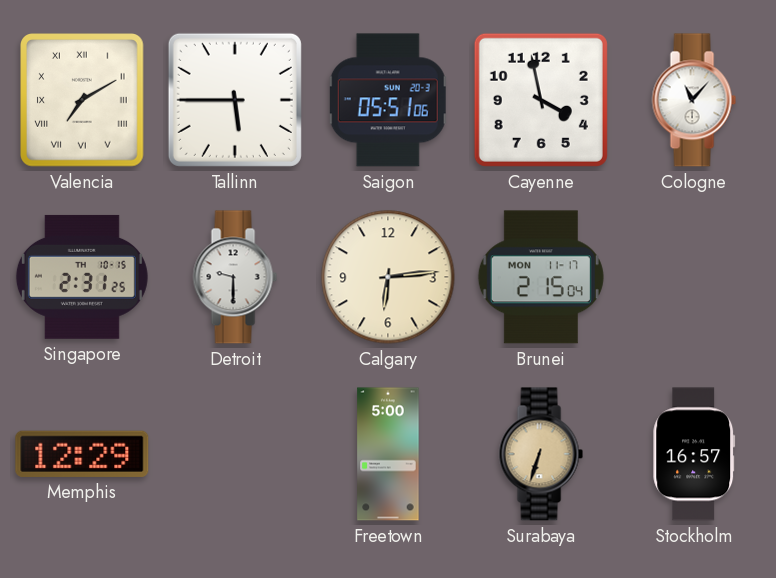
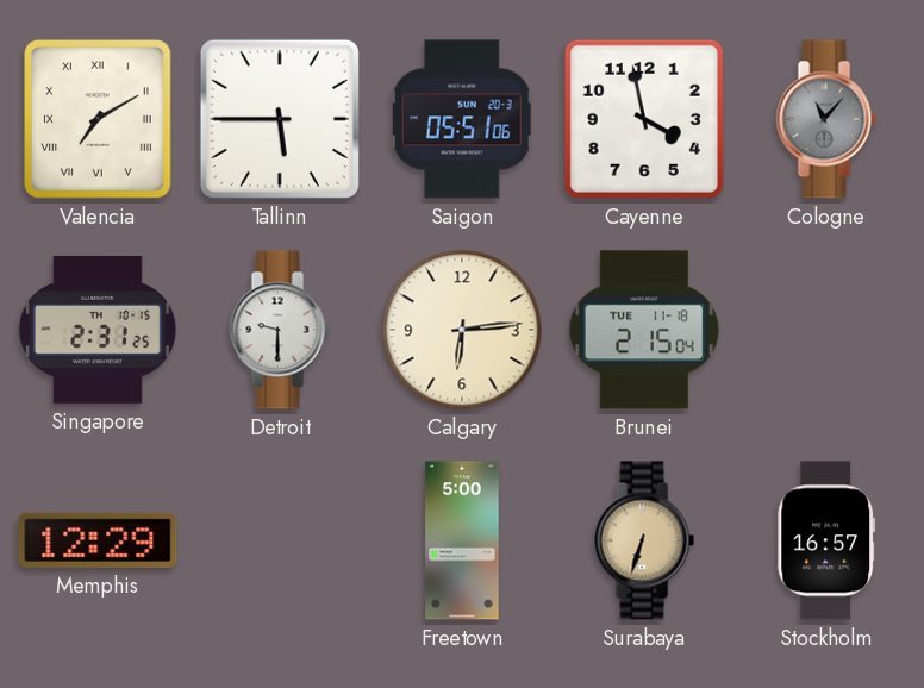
Cologne dial: white -> grey
Brunei date: MON 11-17 -> TUE 11-18
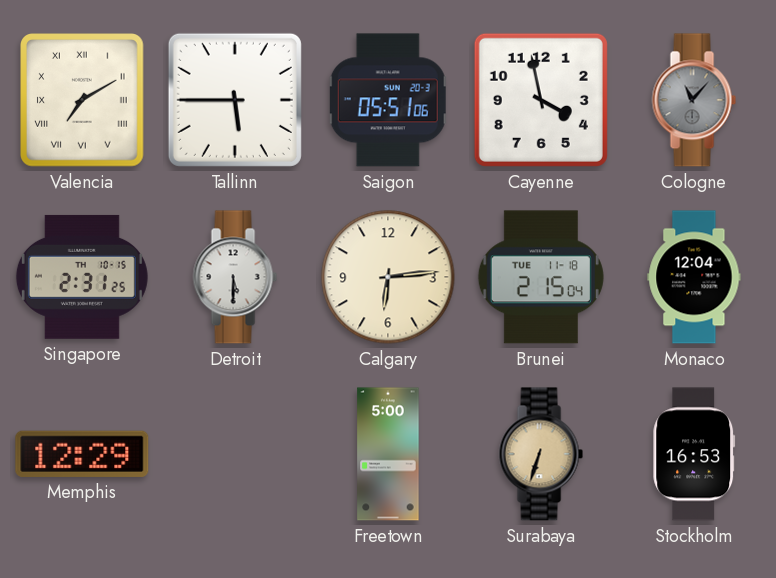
Detroit: 9:30 -> 5:30
Monaco: none -> 12:04
Stockholm: 16:57 -> 16:53
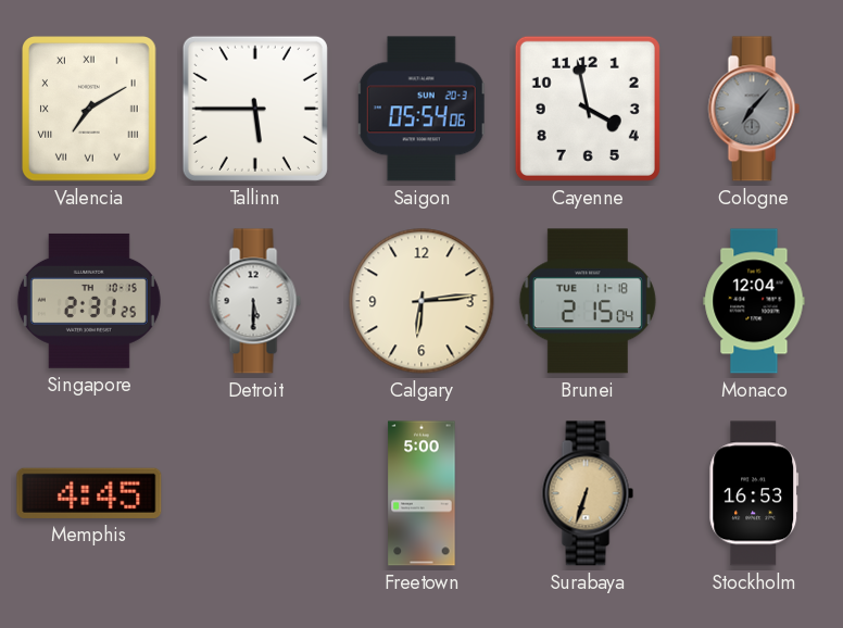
Saigon: 05:51 -> 05:54
Cologne: 11:07 -> 7:07
Memphis: 12:29 -> 4:45
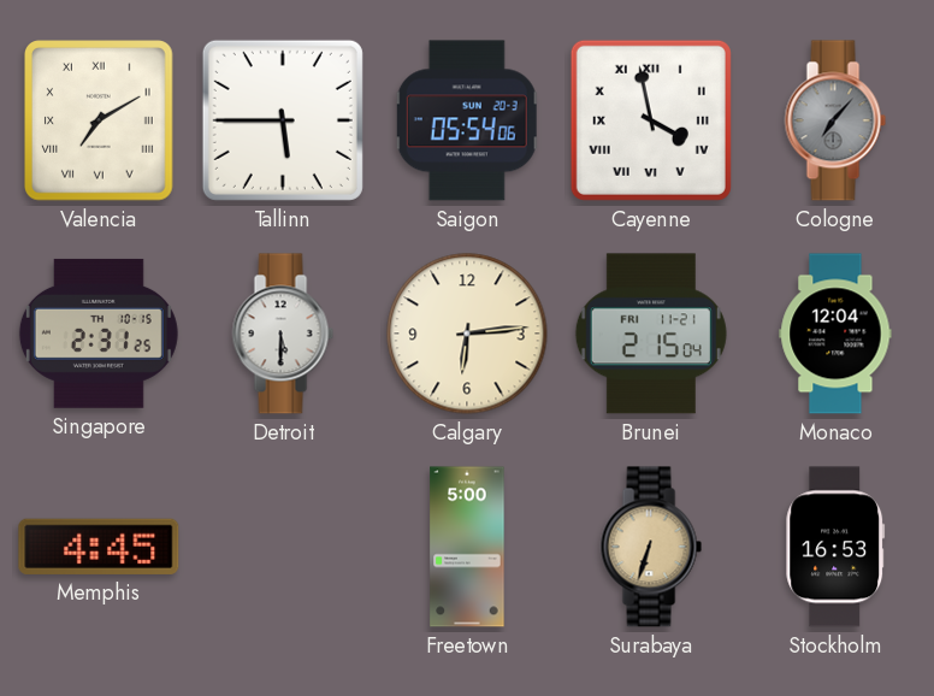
Cayenne numerals: Arabic -> Roman
Brunei date: TUE 11-18 -> FRI 11-21
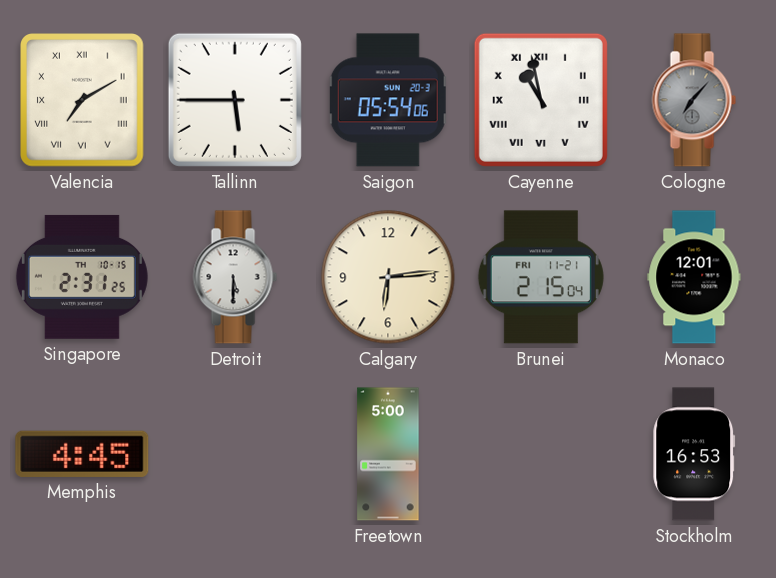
Cayenne: 3:58 -> 10:58
Monaco: 12:04 -> 12:01
Surabaya: 6:33 -> none
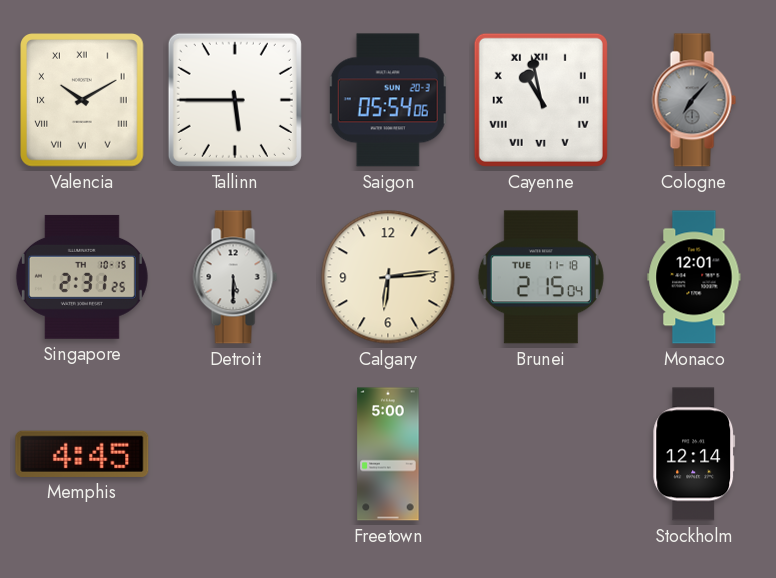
Valencia: 7:10 -> 10:10
Brunei date: FRI 11-21 -> TUE 11-18
Stockholm: 16:53 -> 12:14
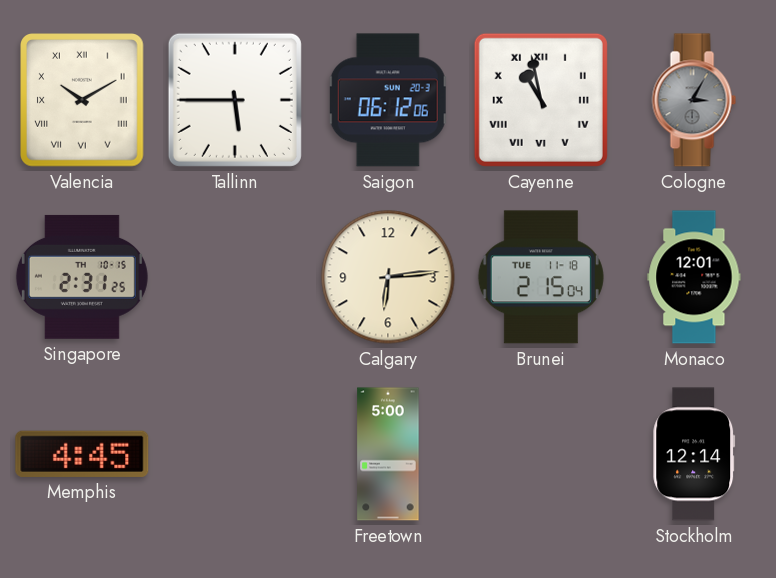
Saigon: 05:54 -> 06:12
Cologne: 7:07 -> 3:05
Detroit: 5:30 -> none
